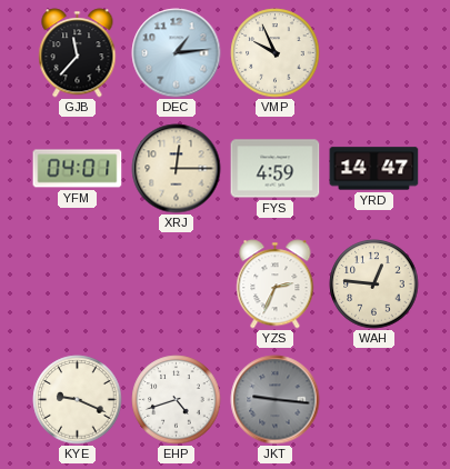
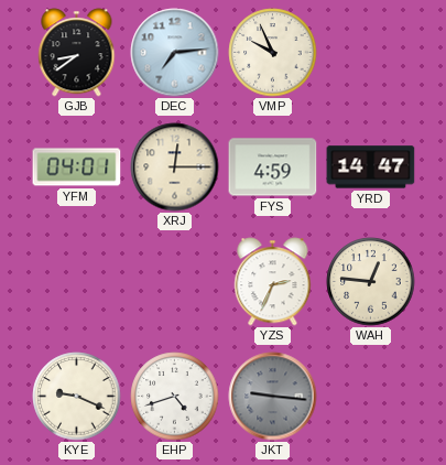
GJB: 11:37 -> 8:39
DEC: 1:14 -> 7:14
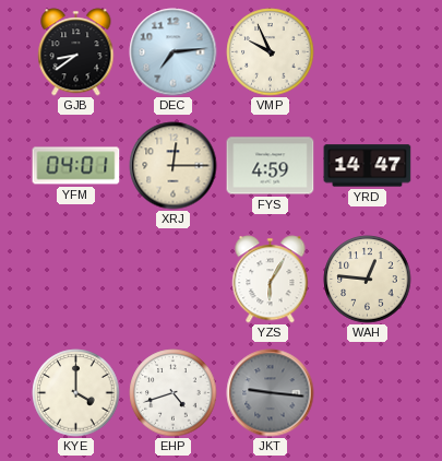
YZS: 2:34 -> 6:05
KYE: 9:19 -> 4:00
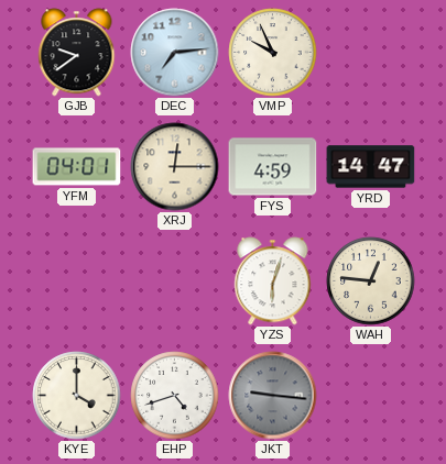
GJB: 8:39 -> 9:39
YZS: 6:05 -> 6:03
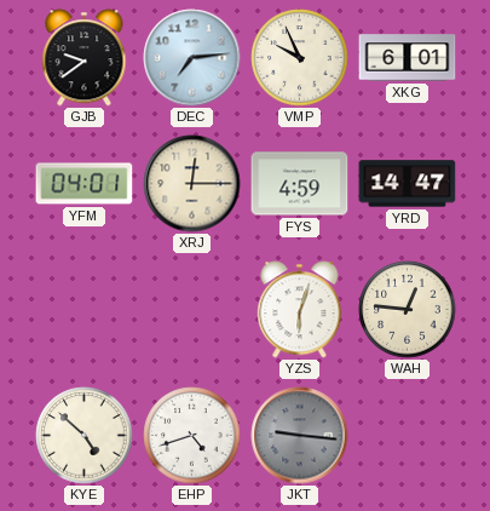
XKG: none -> 6:01
KYE: 4:00 -> 4:52
